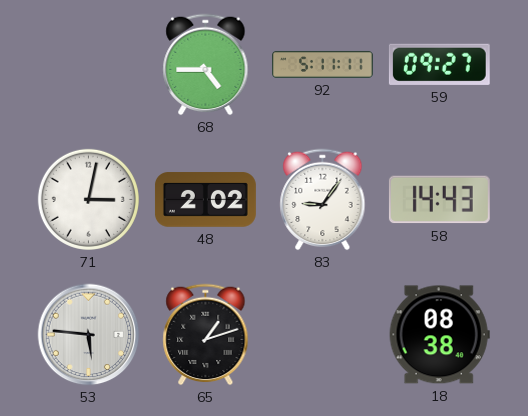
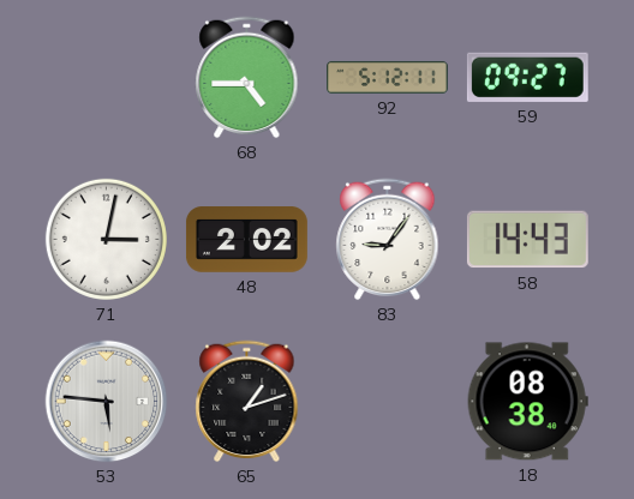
92: 5:11 -> 5:12
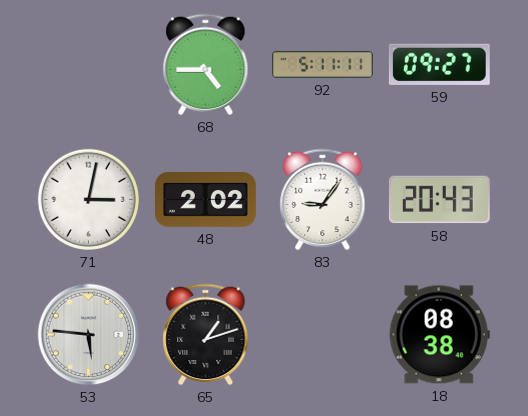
92: 5:12 -> 5:11
58: 14:43 -> 20:43
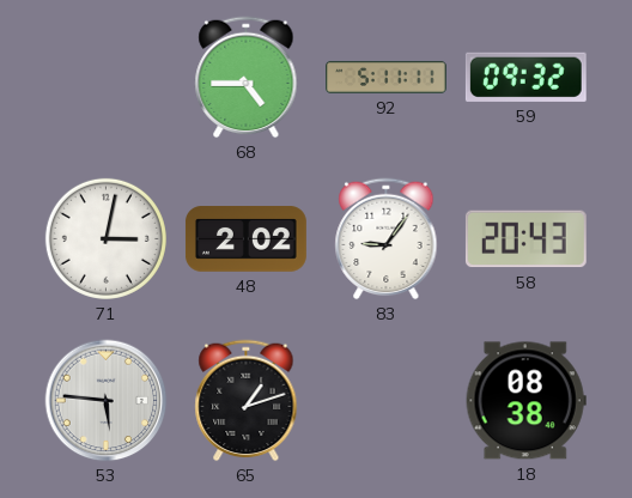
59: 09:27 -> 09:32
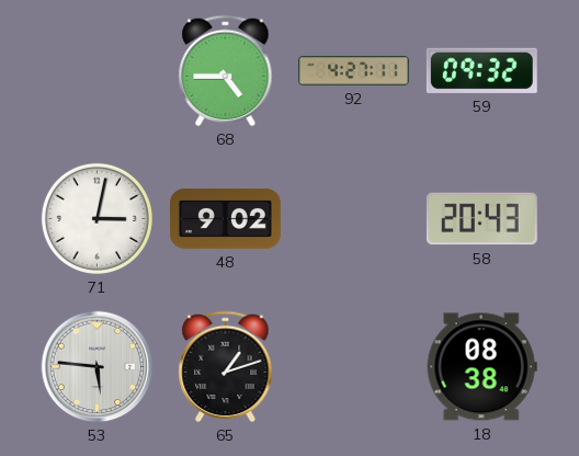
92: 5:11 -> 4:27
48: 2:02 -> 9:02
83: 9:06 -> none
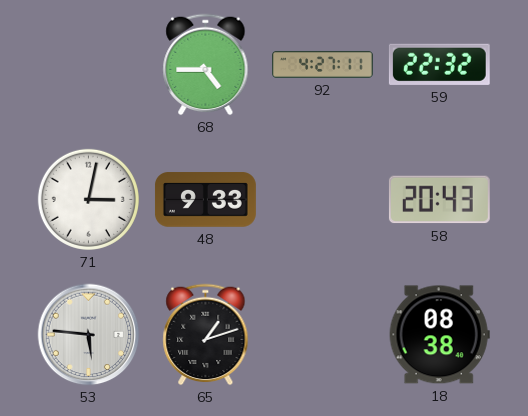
59: 09:32 -> 22:32
48: 9:02 -> 9:33
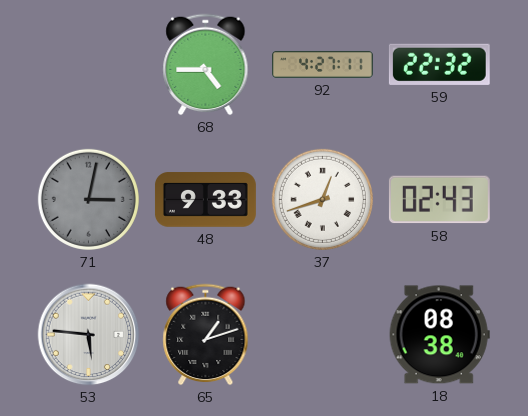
71 dial: white -> grey
37: none -> 12:42
58: 20:43 -> 02:43
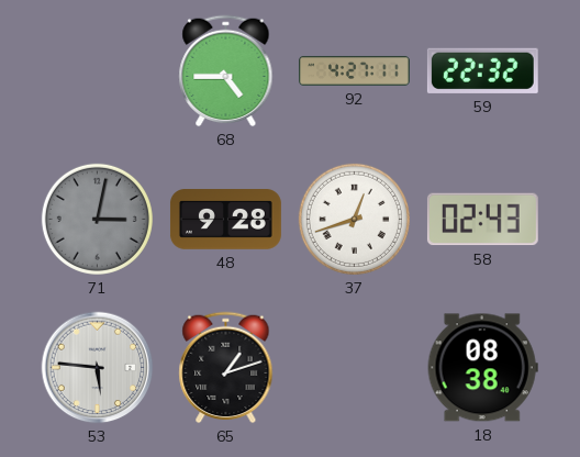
48: 9:33 -> 9:28
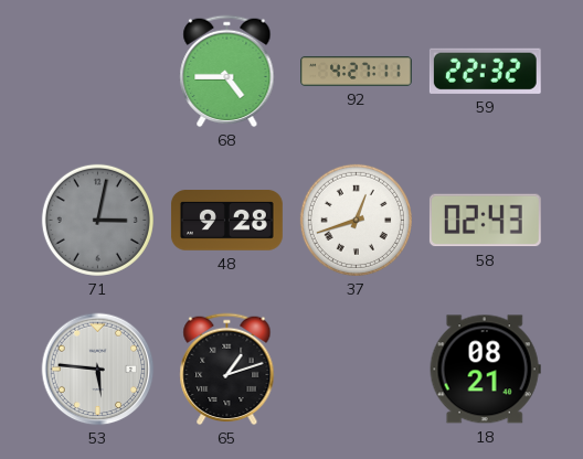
18: 08:38 -> 08:21
